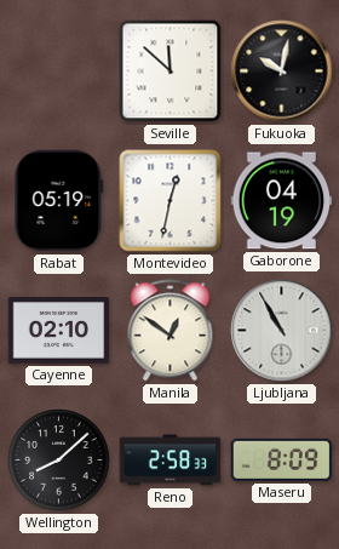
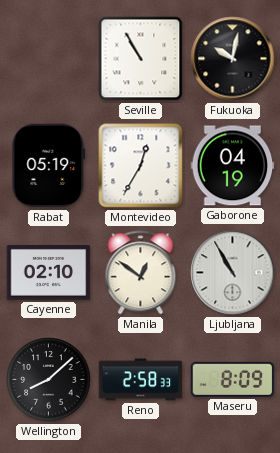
Seville: 11:52 -> 10:55
Montevideo: 12:32 -> 12:35
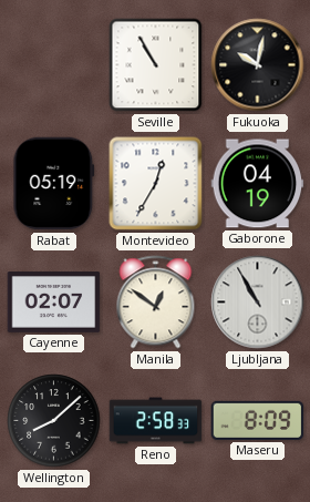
Cayenne: 02:10 -> 02:07
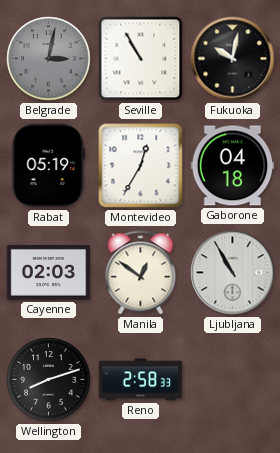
Belgrade: none -> 3:02
Gaborone: 04:19 -> 04:18
Cayenne: 02:07 -> 02:03
Wellington: 8:08 -> 8:12
Maseru: 8:09 -> none
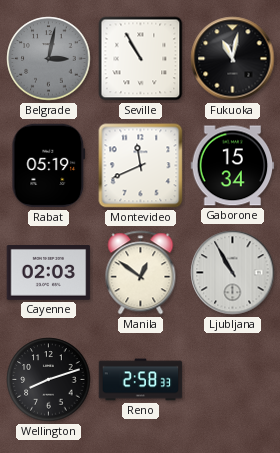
Fukuoka: 10:02 -> 11:02
Montevideo: 12:35 -> 11:41
Gaborone: 04:18 -> 15:34
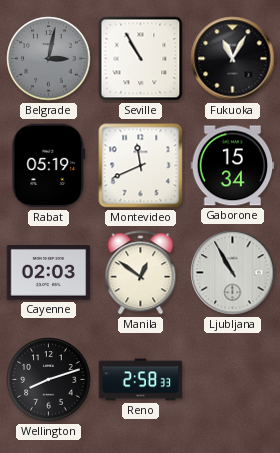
Fukuoka: 11:02 -> 11:05
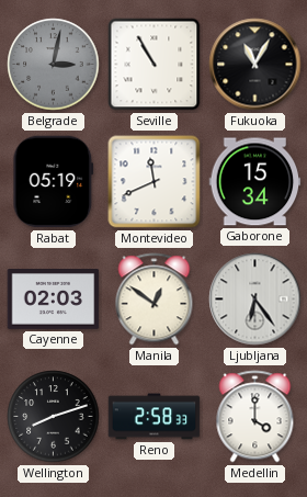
Ljubljana: 10:55 -> 6:24
Medellin: none -> 4:00
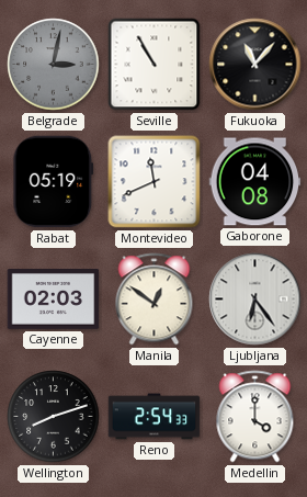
Fukuoka: 11:05 -> 11:07
Gaborone: 15:34 -> 04:08
Reno: 2:58 -> 2:54
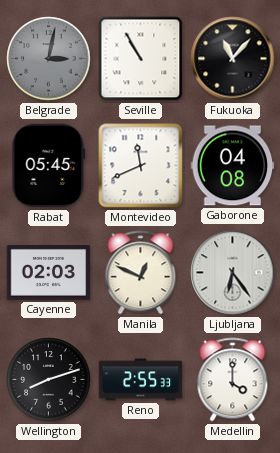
Rabat: 05:19 -> 05:45
Manila: 12:51 -> 12:49
Reno: 2:54 -> 2:55
